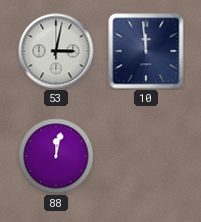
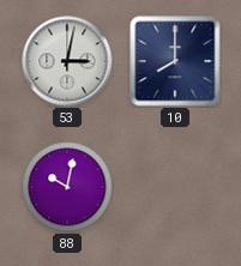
10: 11:59 -> 8:00
88: 12:02 -> 10:02
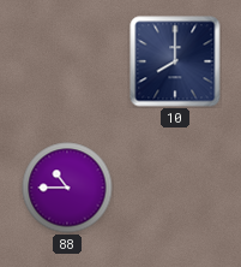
53: 3:02 -> none
88: 10:02 -> 10:45
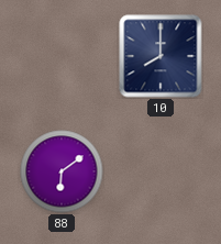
88: 10:45 -> 6:09
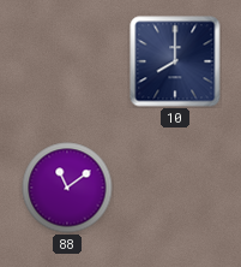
88: 6:09 -> 11:09
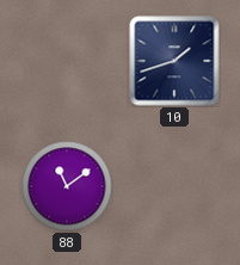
10: 8:00 -> 1:42
